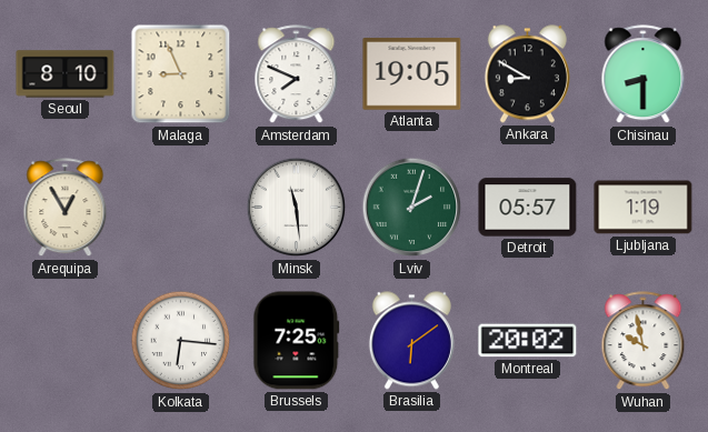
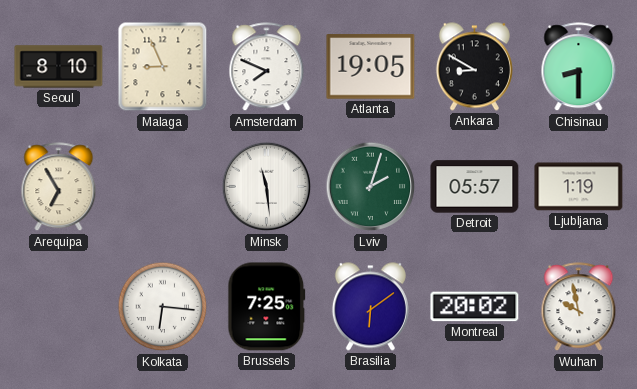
Arequipa: 12:55 -> 6:55
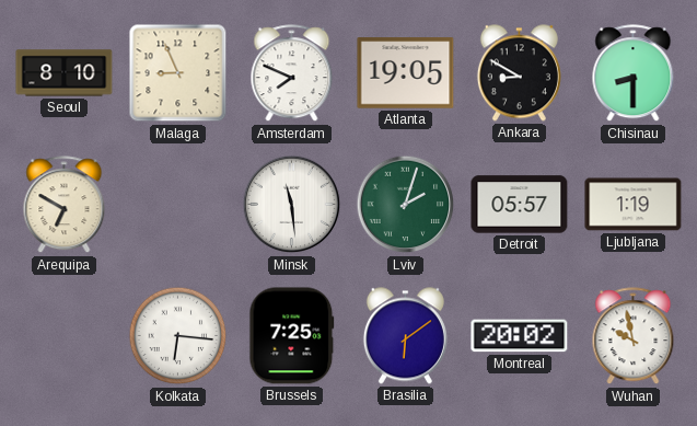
Arequipa: 6:55 -> 6:50
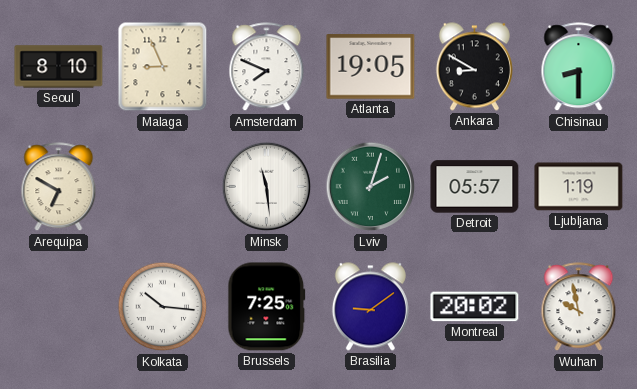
Kolkata: 6:16 -> 10:16
Brasilia: 6:09 -> 9:09
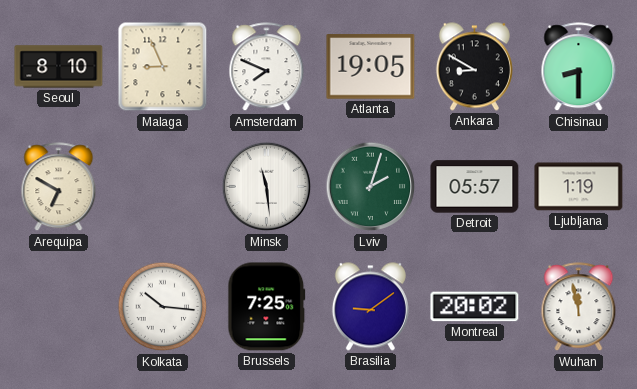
Wuhan: 9:58 -> 11:58
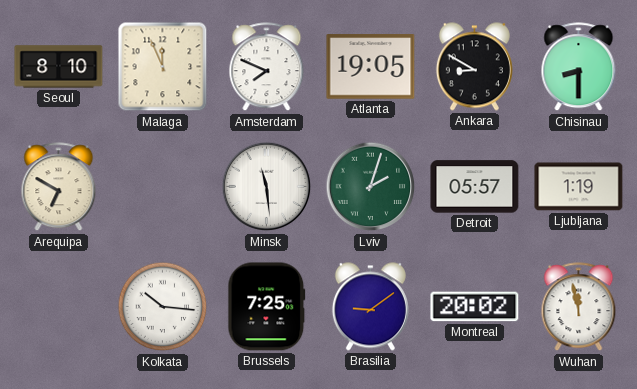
Malaga: 8:56 -> 11:56
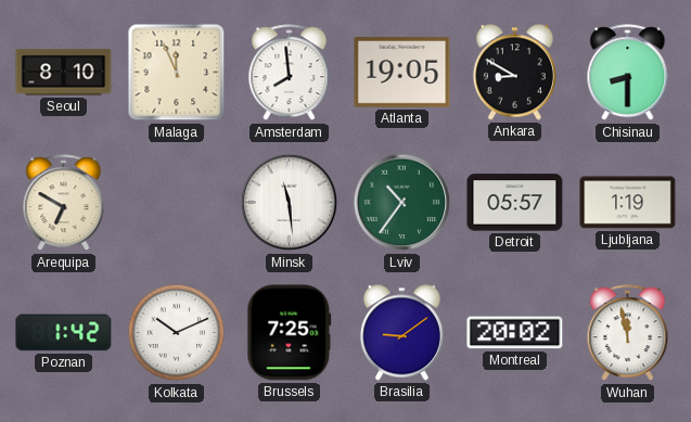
Amsterdam: 7:49 -> 7:59
Lviv: 2:03 -> 10:36
Poznan: none -> 1:42
Kolkata: 10:16 -> 10:11
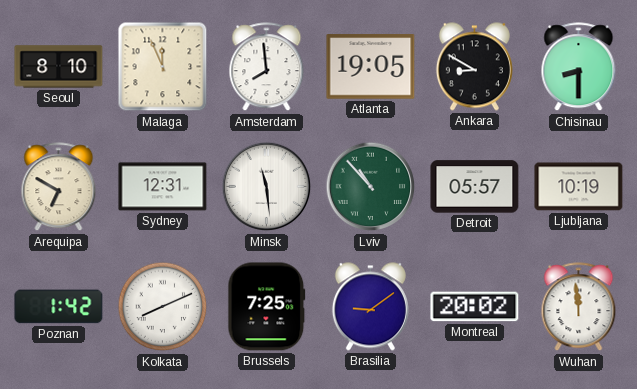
Sydney: none -> 12:31
Lviv: 10:36 -> 10:53
Ljubljana: 1:19 -> 10:19
Kolkata: 10:11 -> 8:11
Wuhan: 11:58 -> 11:59
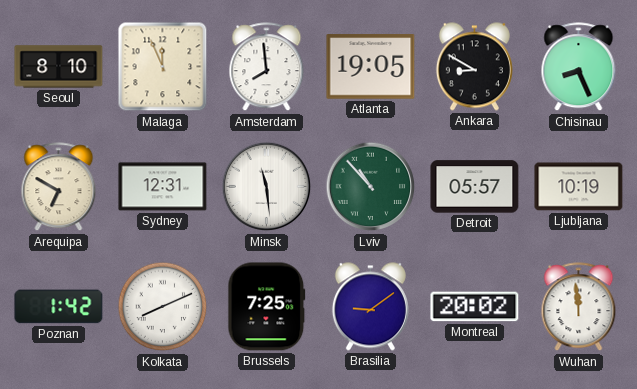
Chisinau: 8:30 -> 8:26
